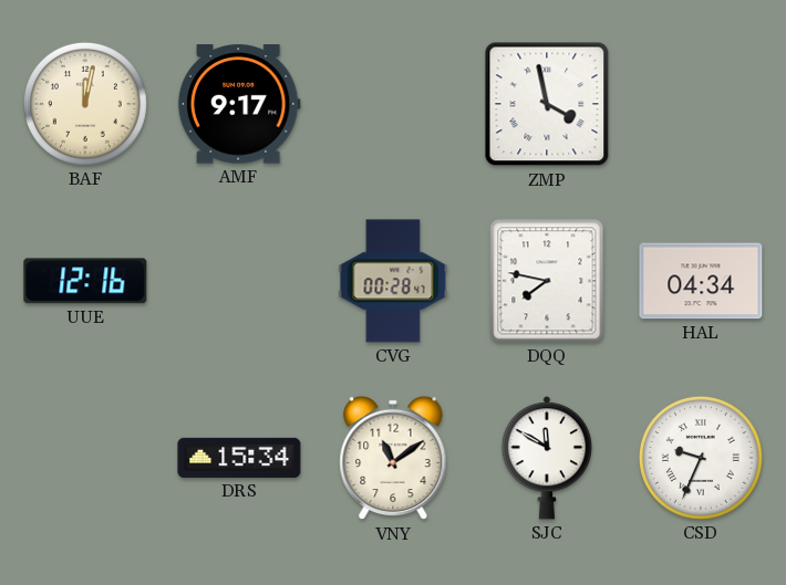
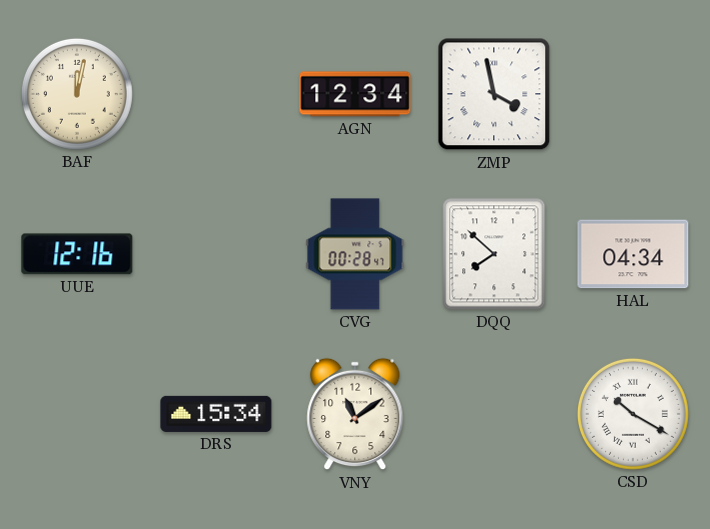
AMF: 9:17 -> none
AGN: none -> 12:34
DQQ: 7:47 -> 7:52
SJC: 11:50 -> none
CSD: 9:34 -> 10:20
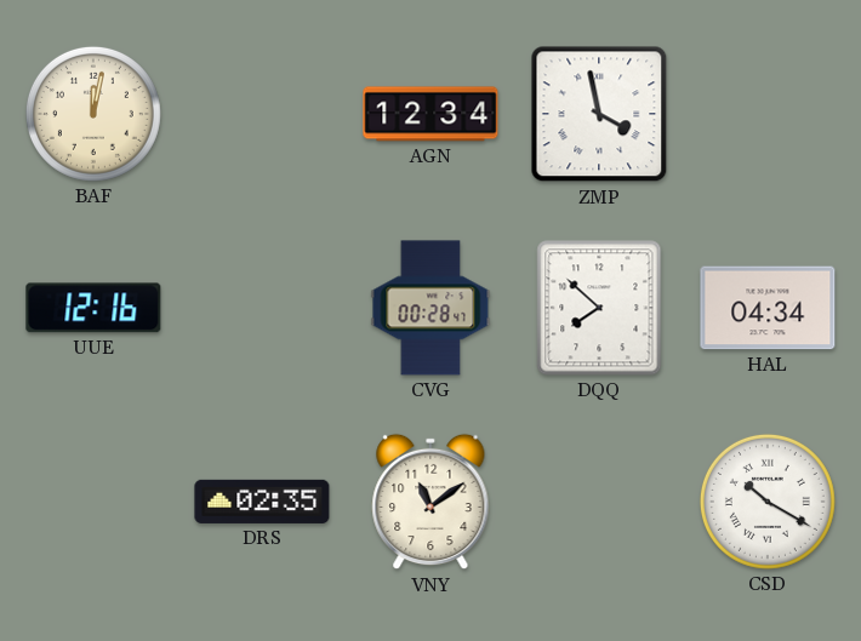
DRS: 15:34 -> 02:35
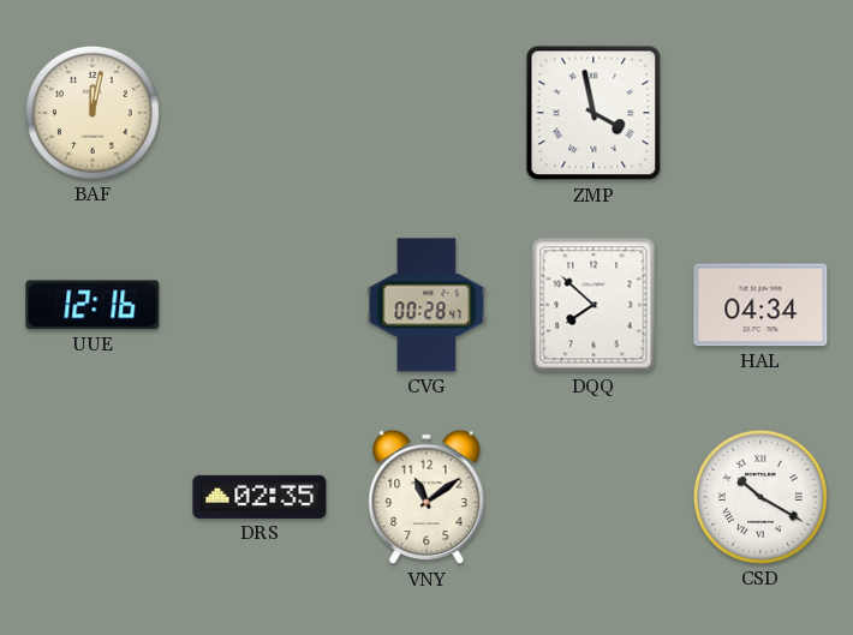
AGN: 12:34 -> none
